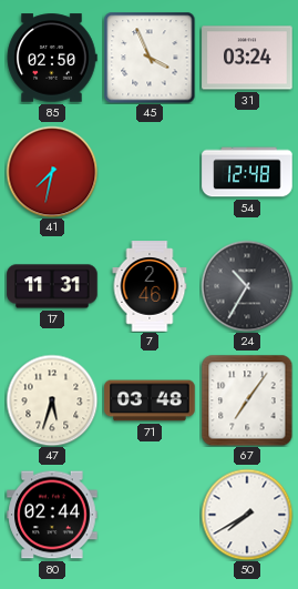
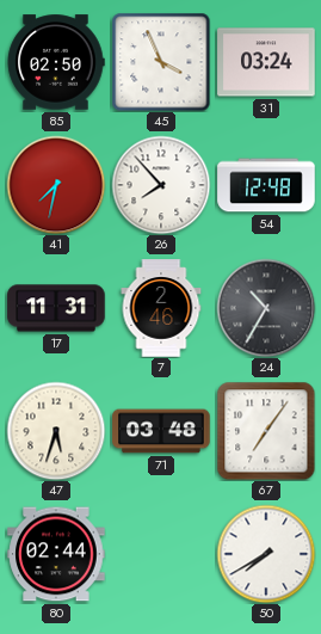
26: none -> 7:53
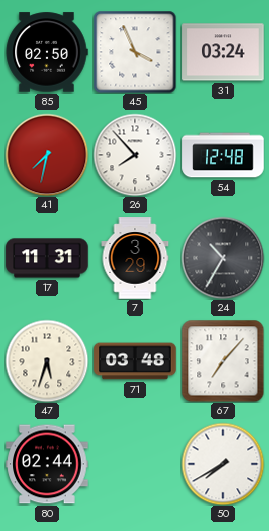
7: 2:46 -> 3:29
67: 7:06 -> 7:07
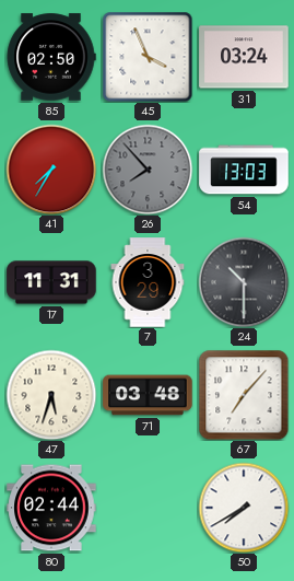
41: 7:32 -> 7:35
26 dial: white -> grey
54: 12:48 -> 13:03
24: 10:35 -> 10:30
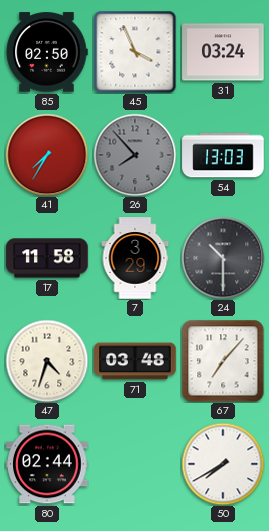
17: 11:31 -> 11:58
47: 5:33 -> 4:33
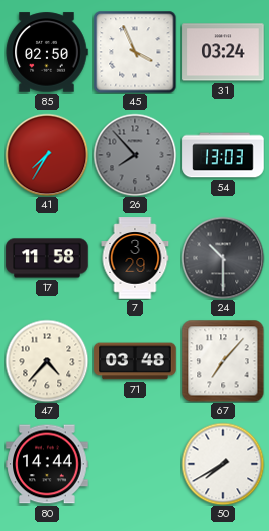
47: 4:33 -> 4:37
80: 02:44 -> 14:44
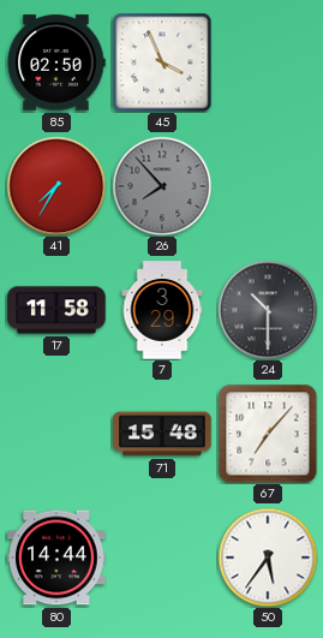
31: 03:24 -> none
54: 13:03 -> none
47: 4:37 -> none
71: 03:48 -> 15:48
50: 7:40 -> 5:36
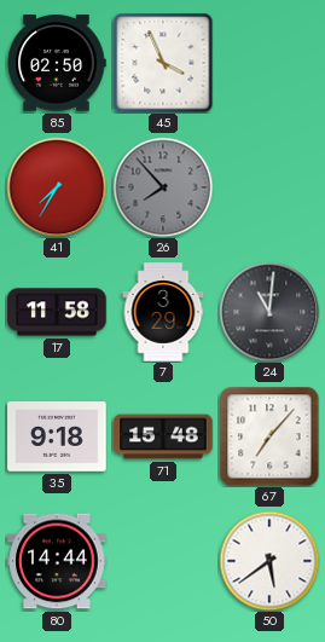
24: 10:30 -> 11:01
35: none -> 9:18
50: 5:36 -> 5:39
